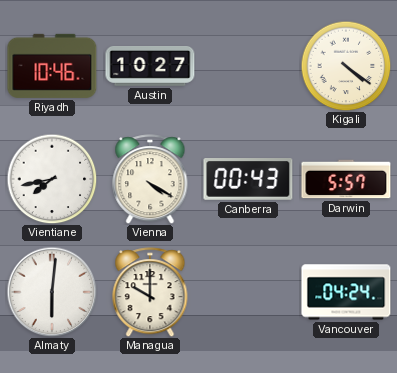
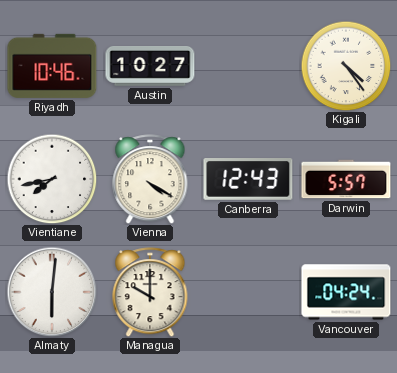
Kigali: 4:21 -> 4:24
Canberra: 00:43 -> 12:43
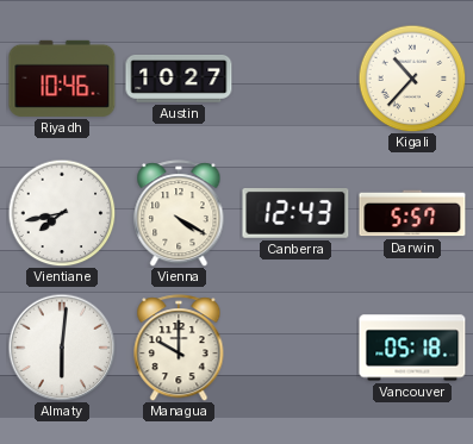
Kigali: 4:24 -> 10:37
Vancouver: 04:24 -> 05:18
